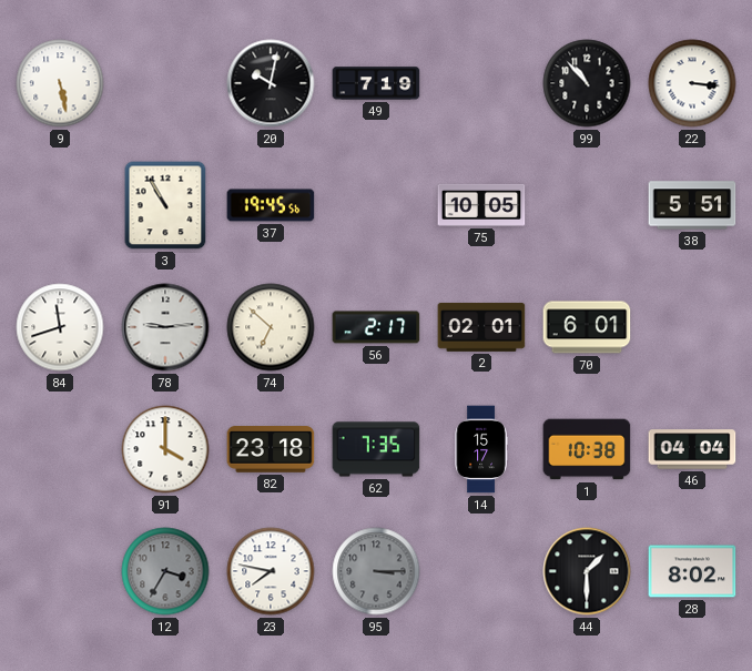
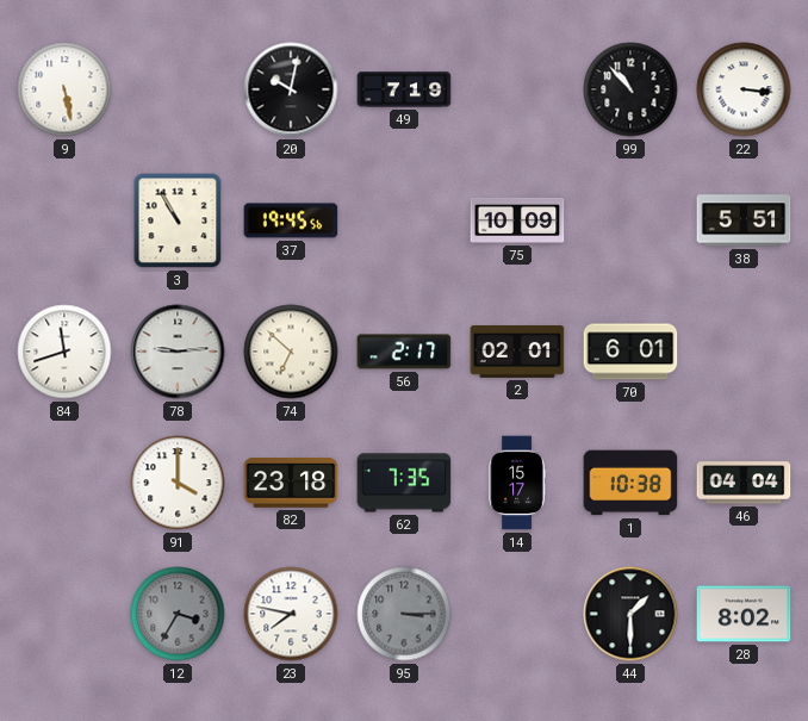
75: 10:05 -> 10:09
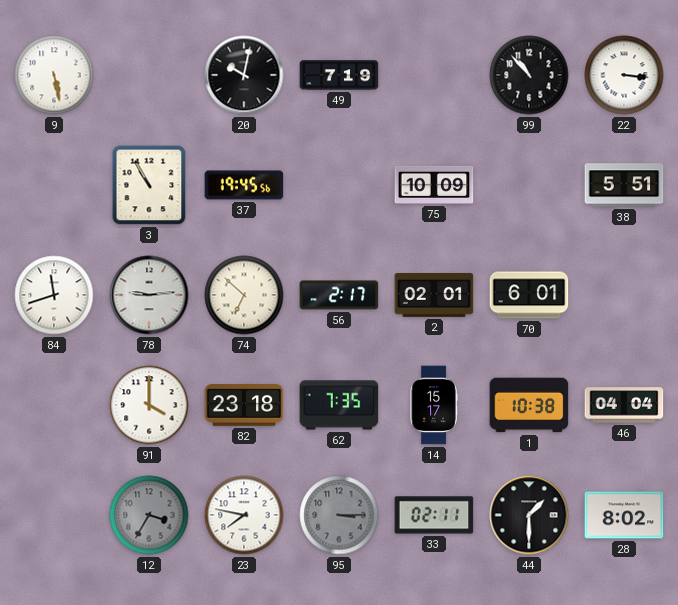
33: none -> 02:11
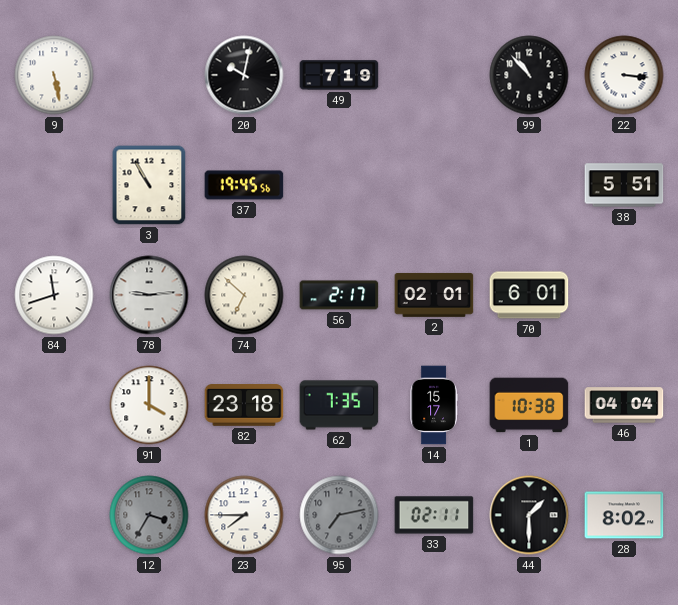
75: 10:09 -> none
23: 7:47 -> 7:45
95: 3:15 -> 7:13
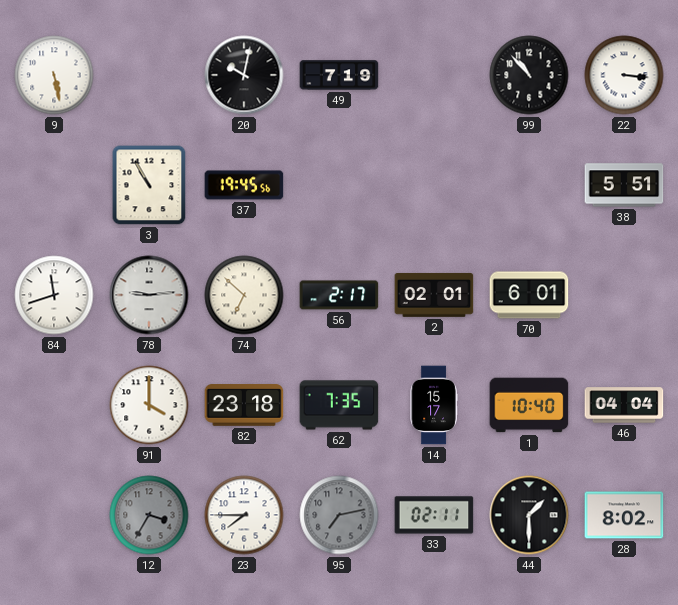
1: 10:38 -> 10:40
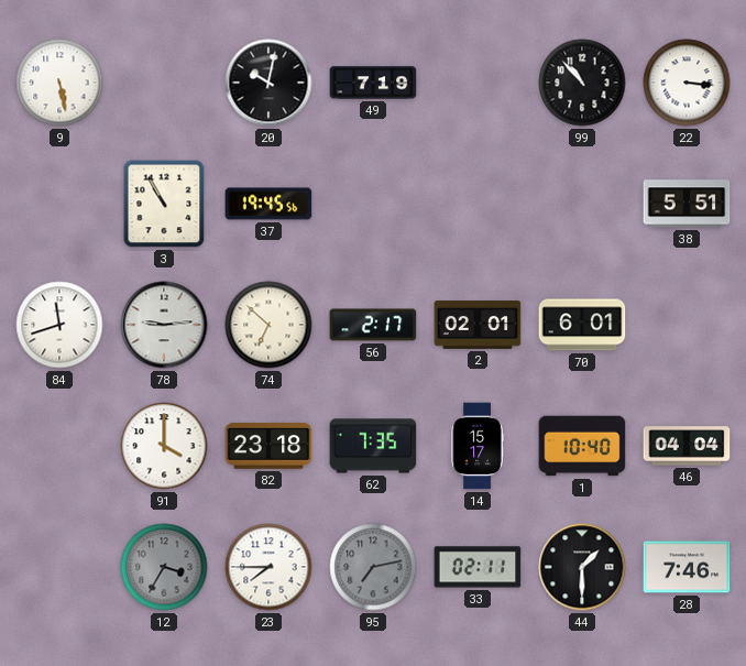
28: 8:02 -> 7:46
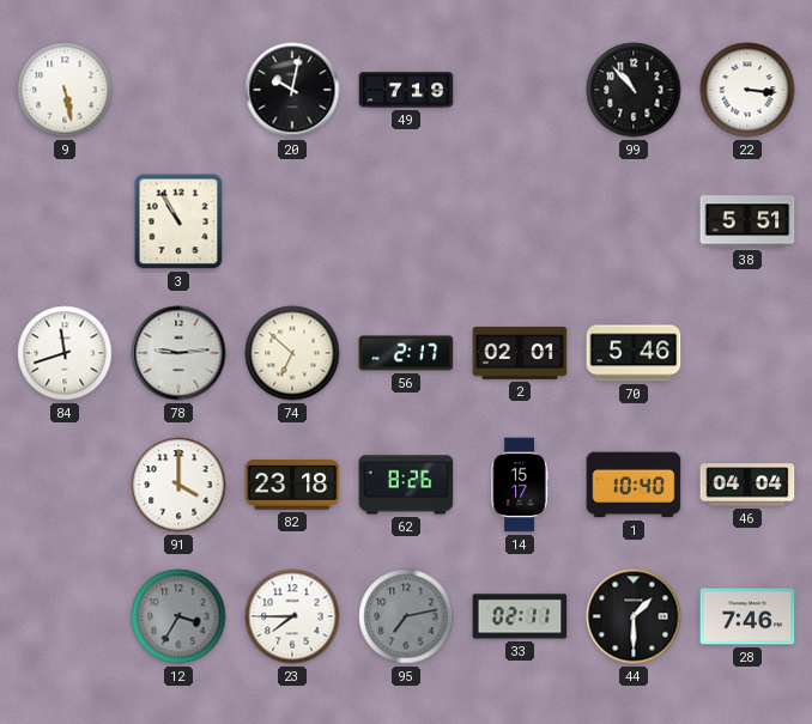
37: 19:45 -> none
70: 6:01 -> 5:46
62: 7:35 -> 8:26
